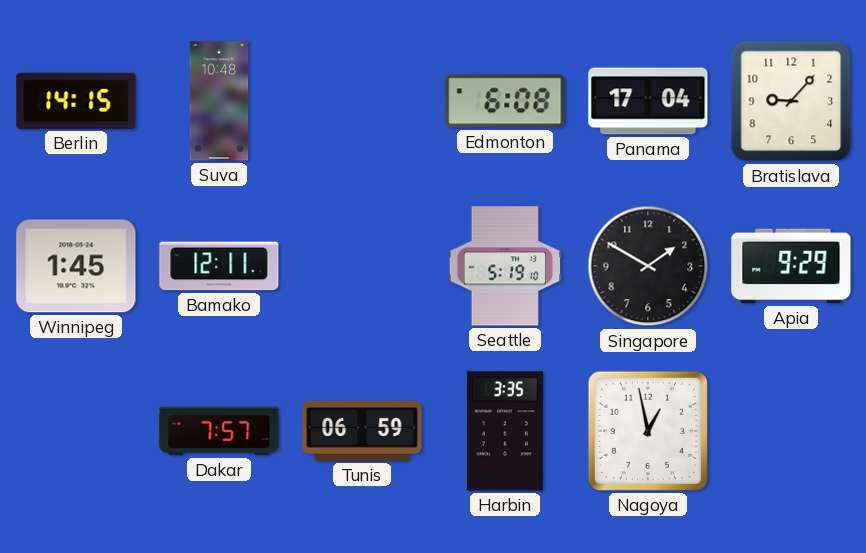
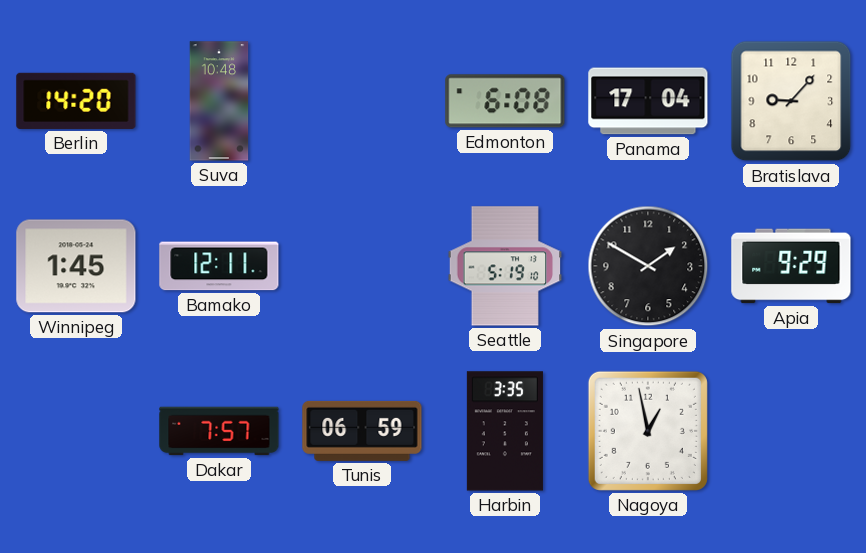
Berlin: 14:15 -> 14:20
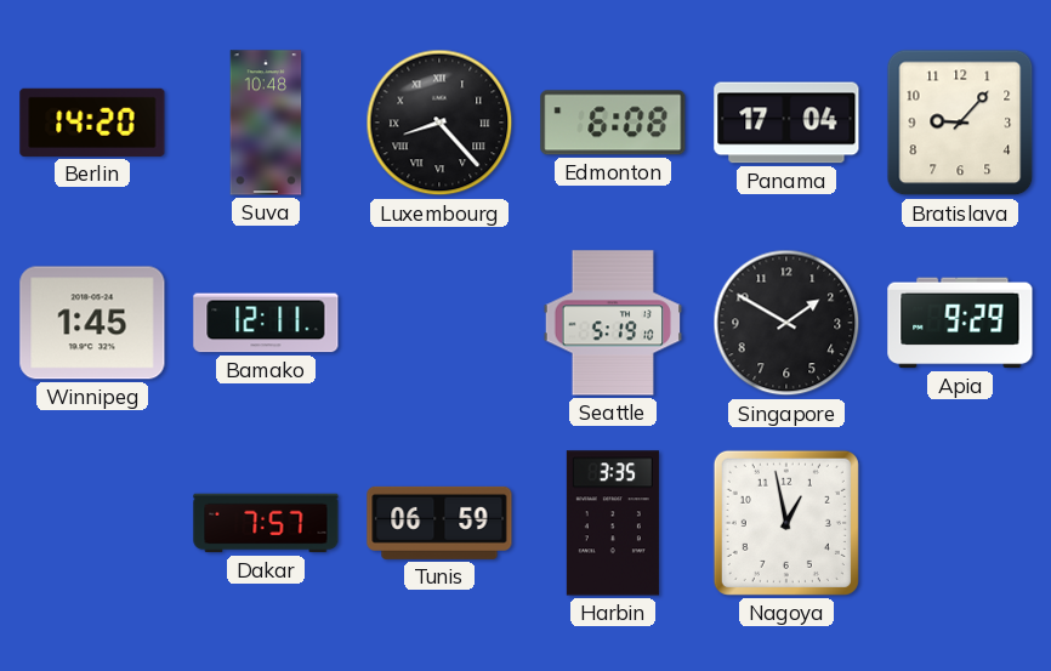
Luxembourg: none -> 8:23
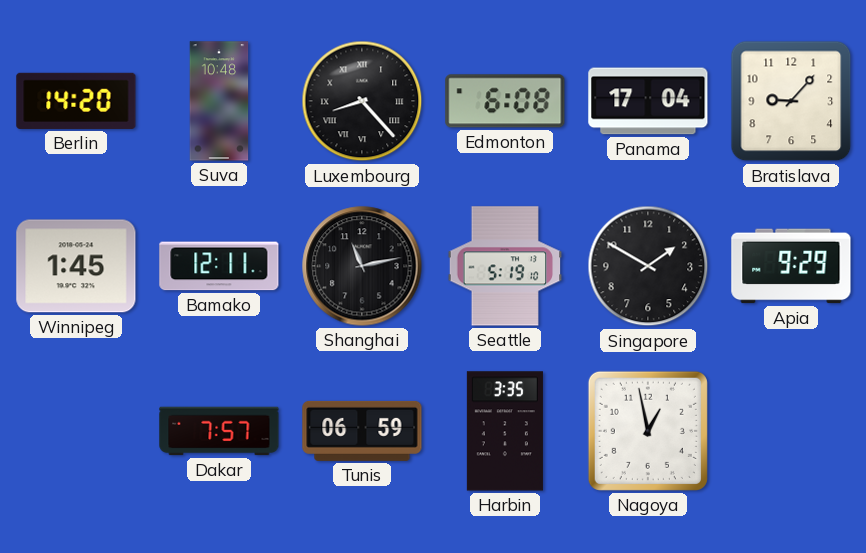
Shanghai: none -> 11:13
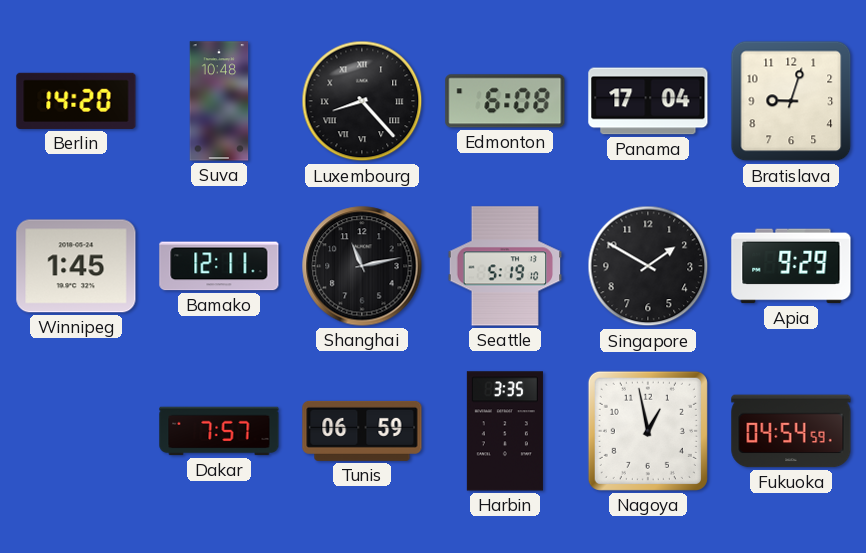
Bratislava: 9:07 -> 9:03
Fukuoka: none -> 04:54
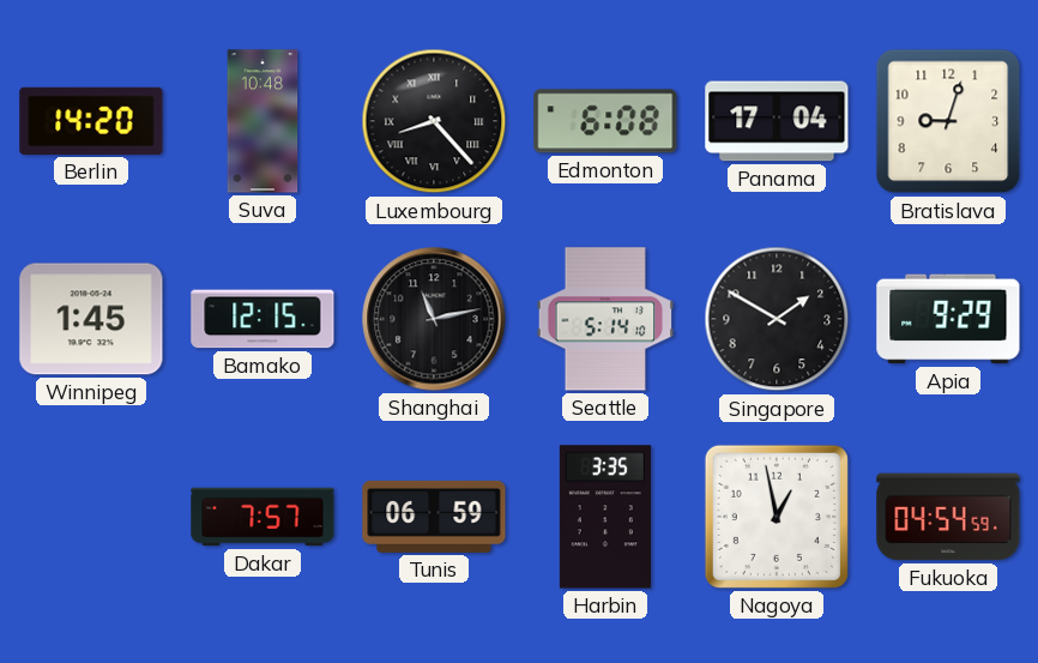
Bamako: 12:11 -> 12:15
Seattle: 5:19 -> 5:14
